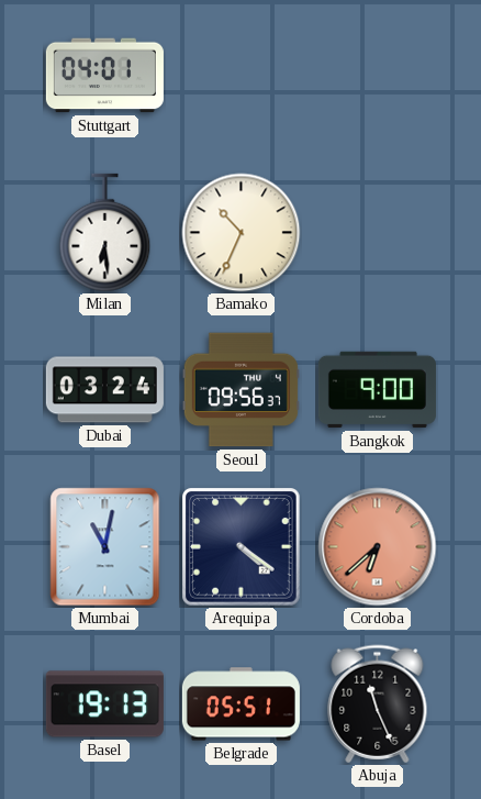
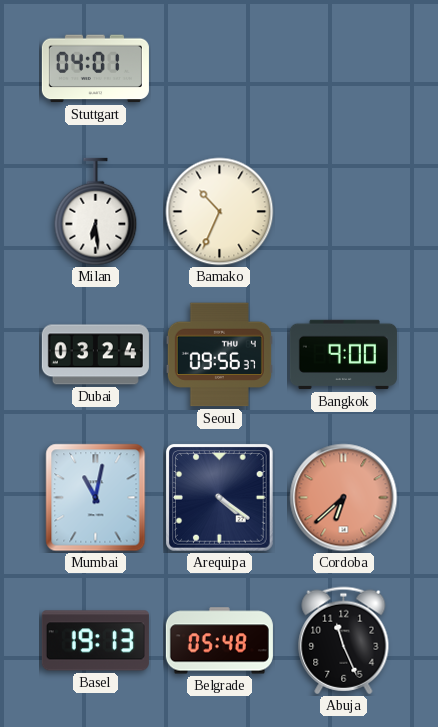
Belgrade: 05:51 -> 05:48
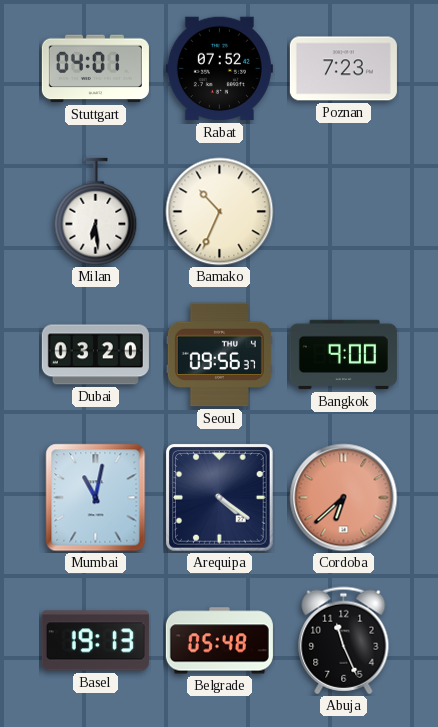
Rabat: none -> 07:52
Poznan: none -> 7:23
Dubai: 03:24 -> 03:20
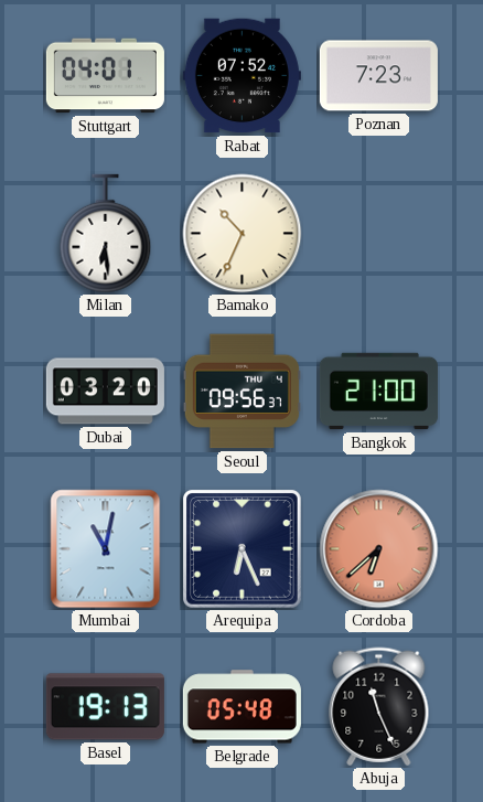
Bangkok: 9:00 -> 21:00
Arequipa: 4:21 -> 6:26
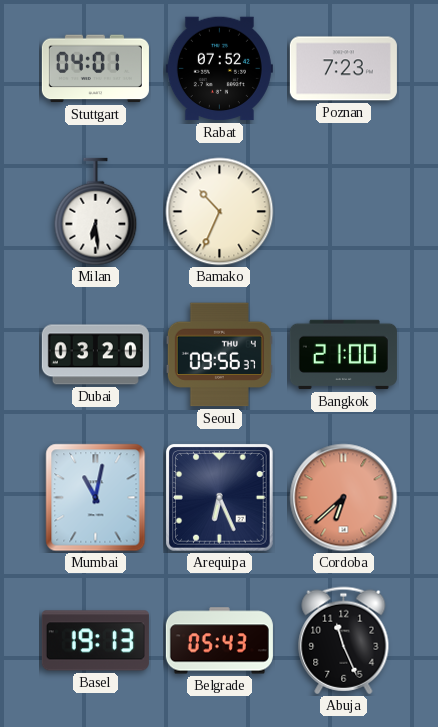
Belgrade: 05:48 -> 05:43
